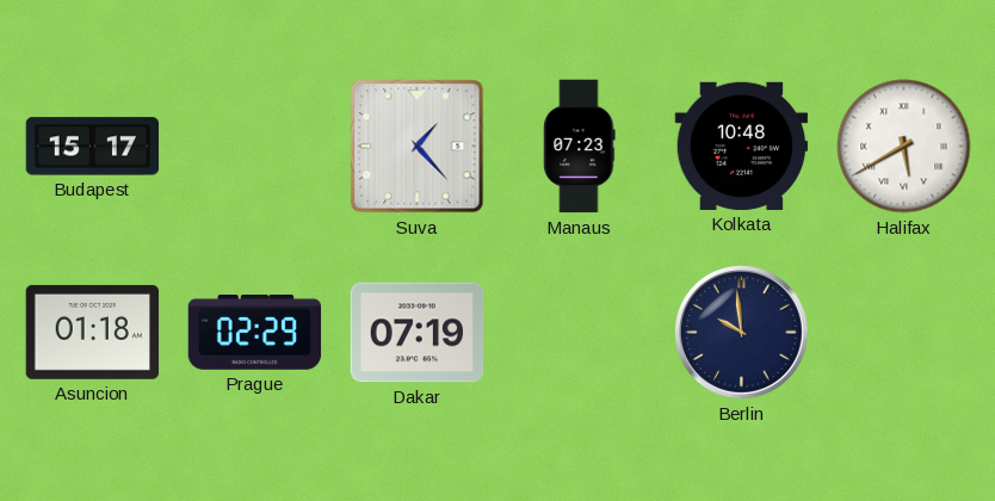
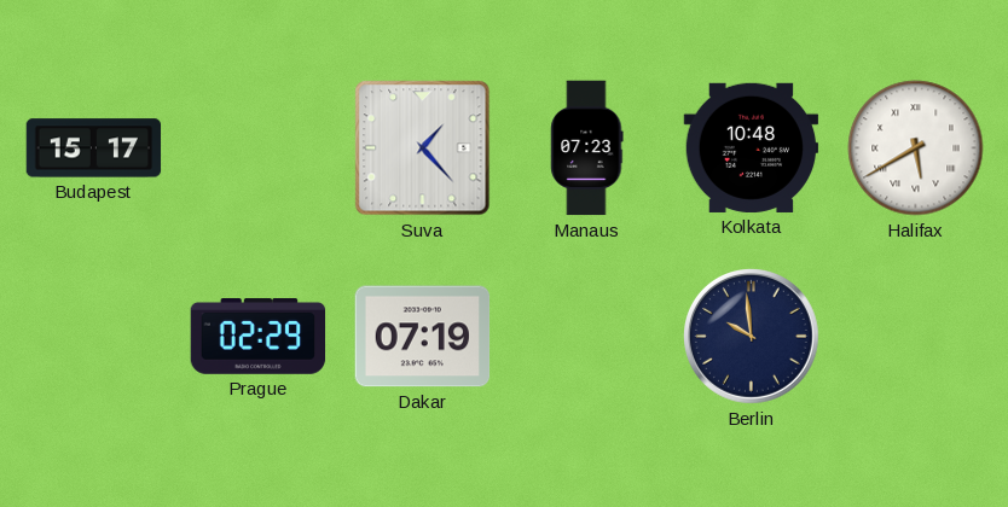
Asuncion: 01:18 -> none
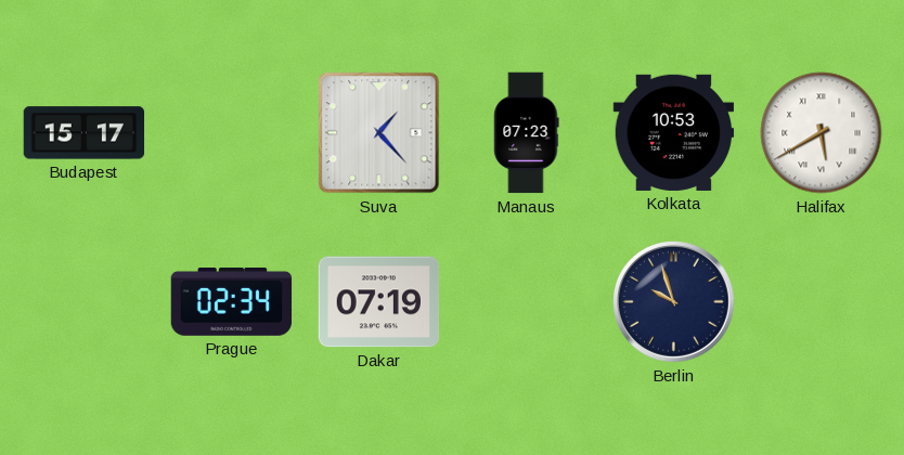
Kolkata: 10:48 -> 10:53
Prague: 02:29 -> 02:34
Berlin: 9:59 -> 9:57
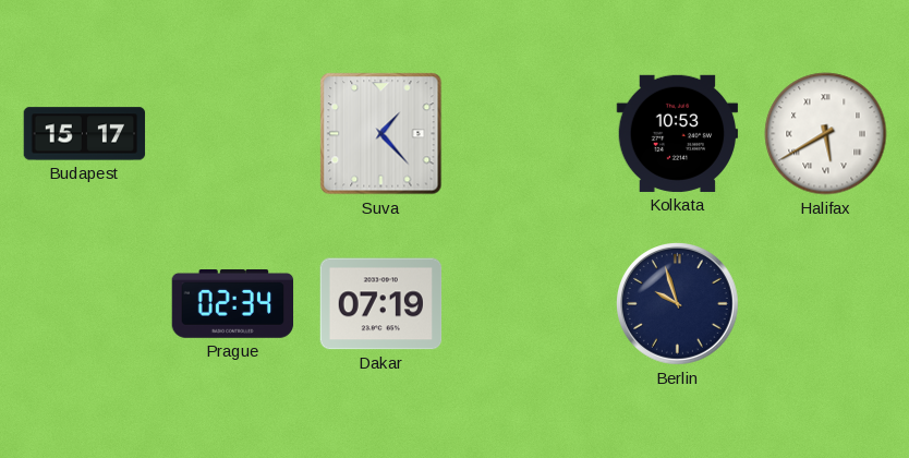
Manaus: 07:23 -> none
